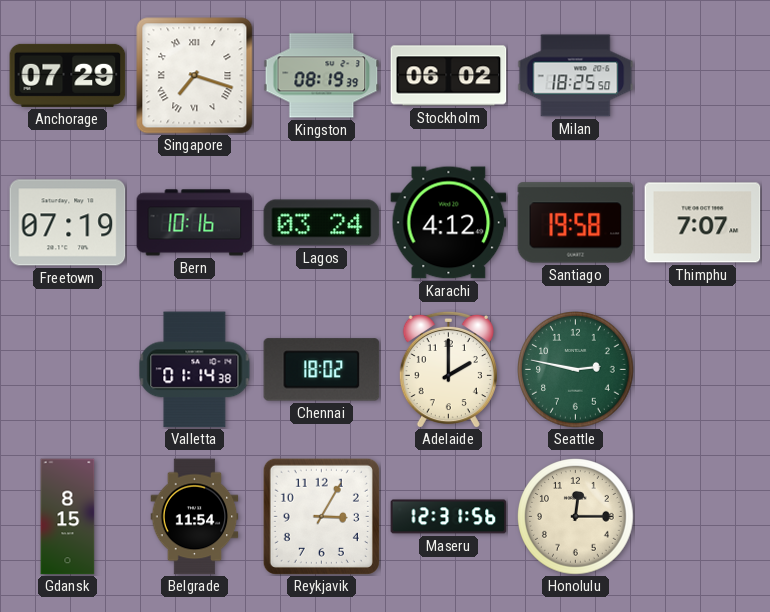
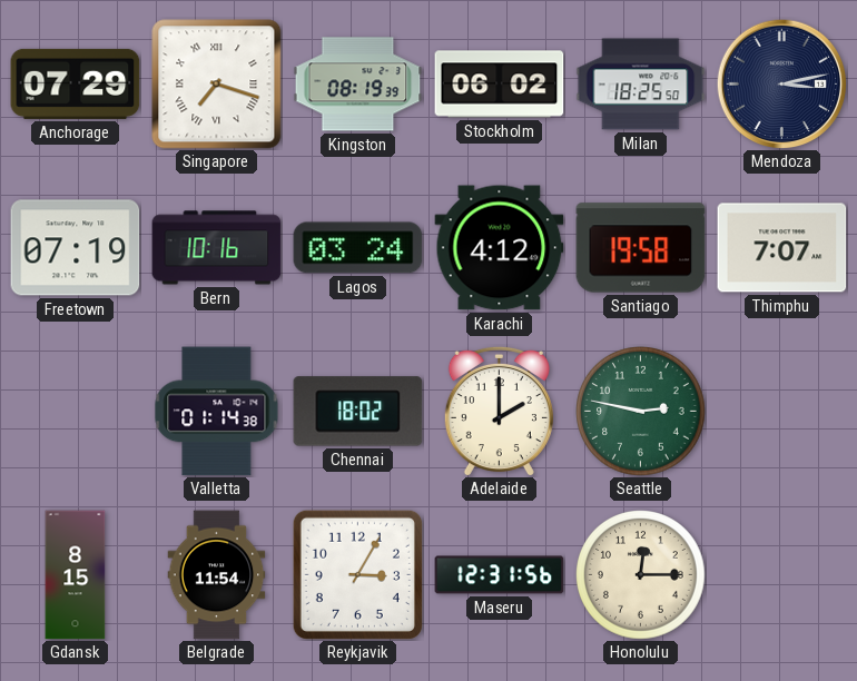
Mendoza: none -> 3:13
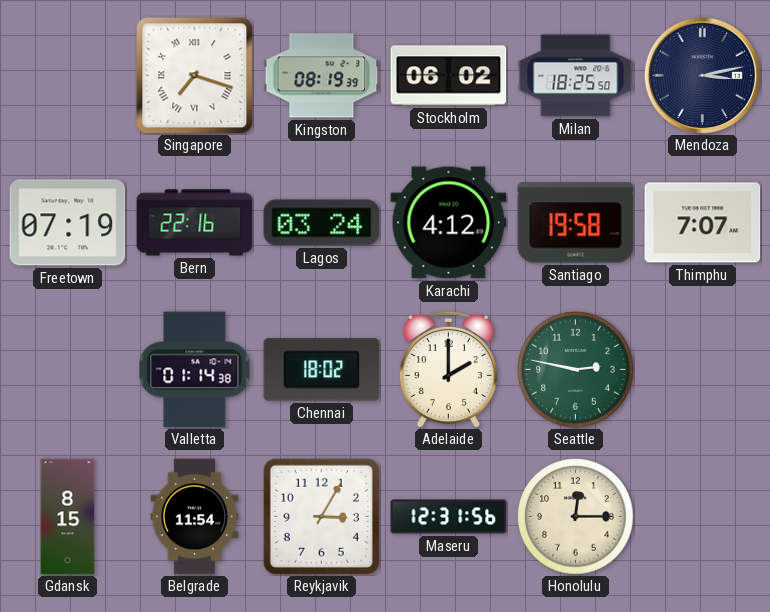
Anchorage: 07:29 -> none
Bern: 10:16 -> 22:16
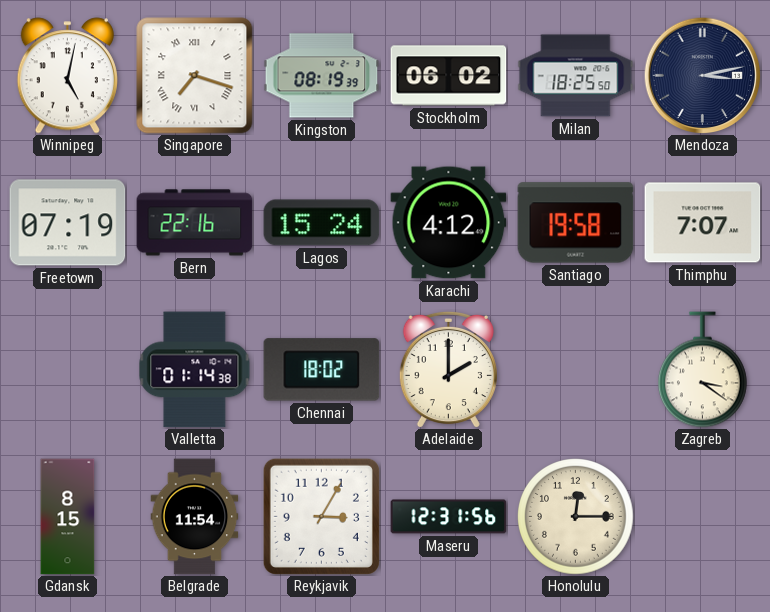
Winnipeg: none -> 5:02
Lagos: 03:24 -> 15:24
Seattle: 2:47 -> none
Zagreb: none -> 3:21
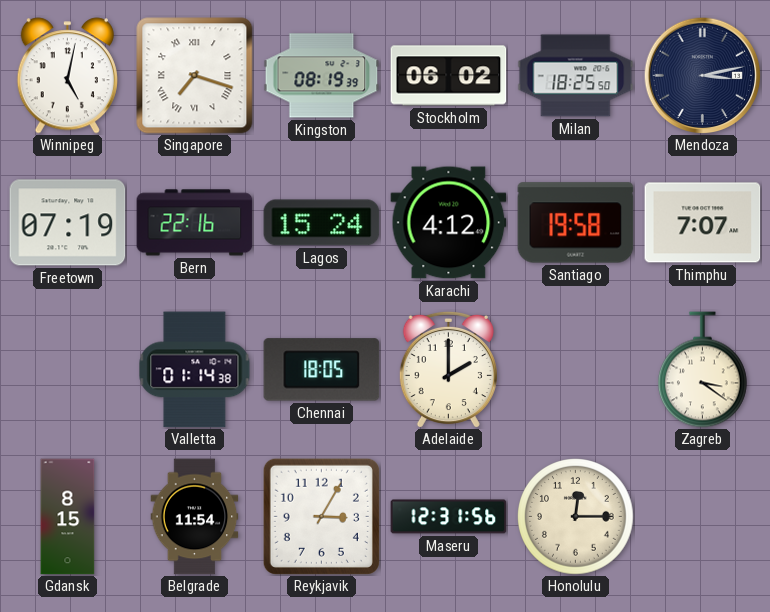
Chennai: 18:02 -> 18:05
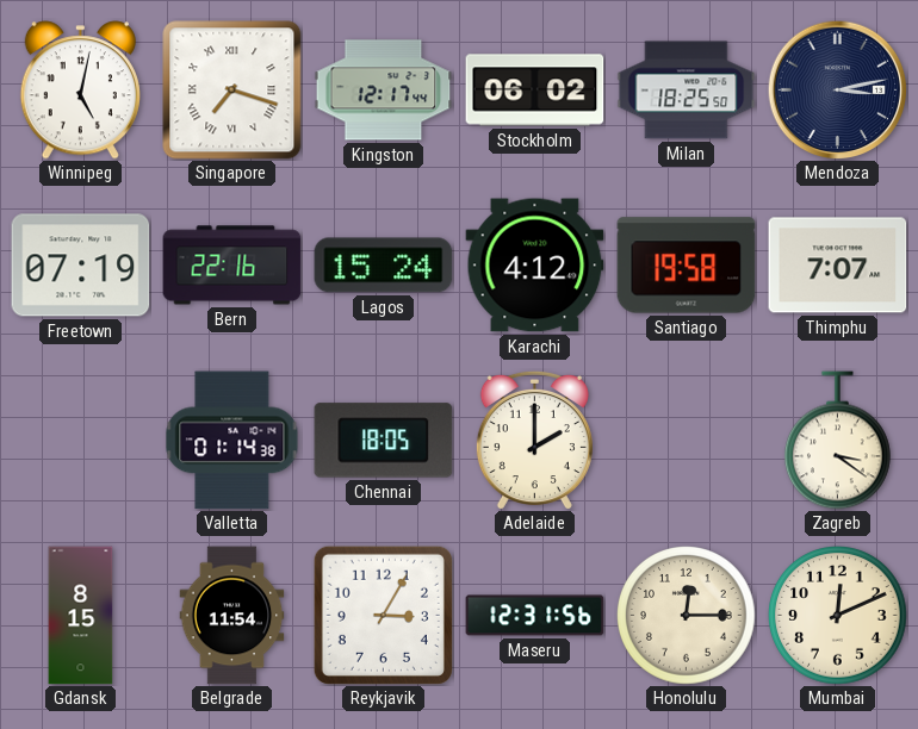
Kingston: 08:19 -> 12:17
Mumbai: none -> 12:11
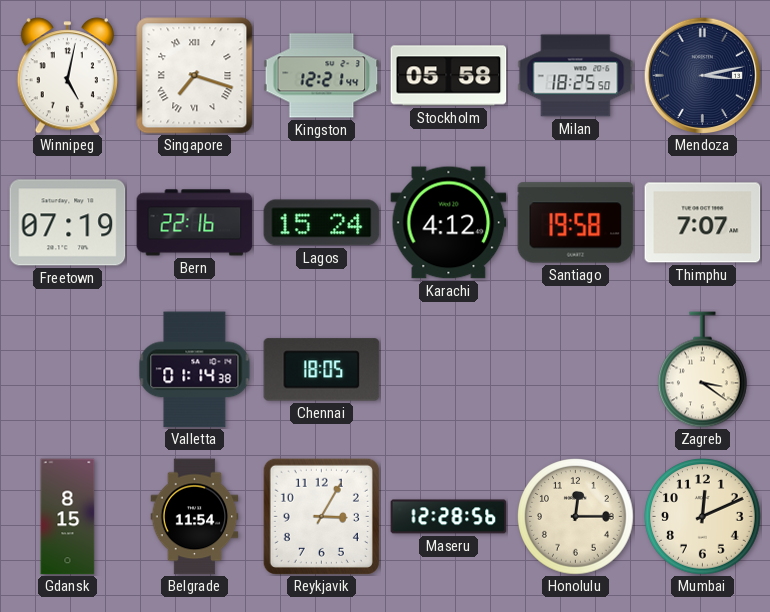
Kingston: 12:17 -> 12:21
Stockholm: 06:02 -> 05:58
Adelaide: 2:00 -> none
Maseru: 12:31 -> 12:28
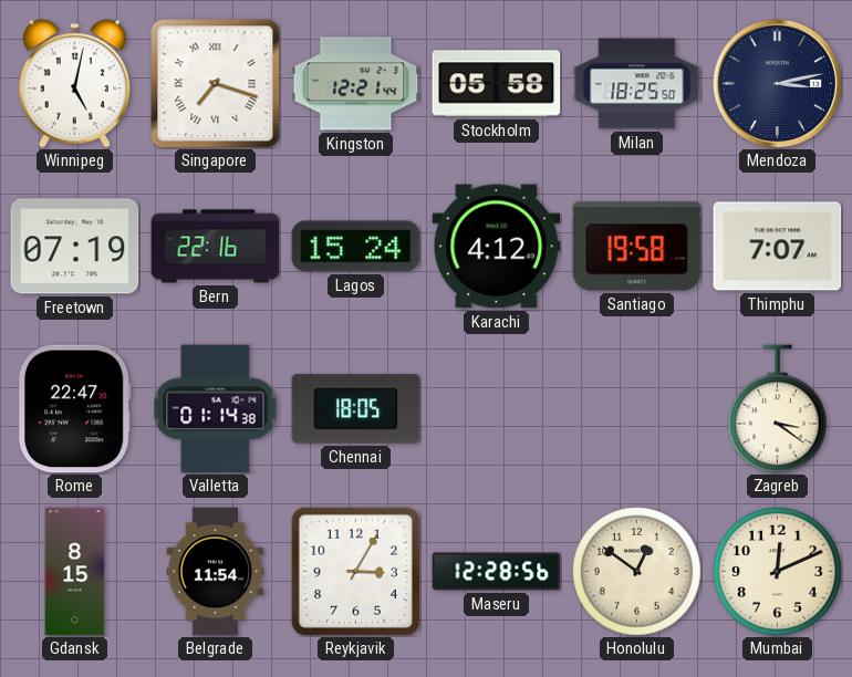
Rome: none -> 22:47
Honolulu: 12:15 -> 12:51
